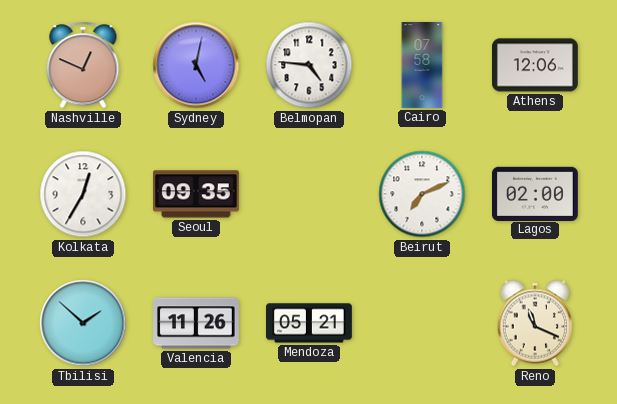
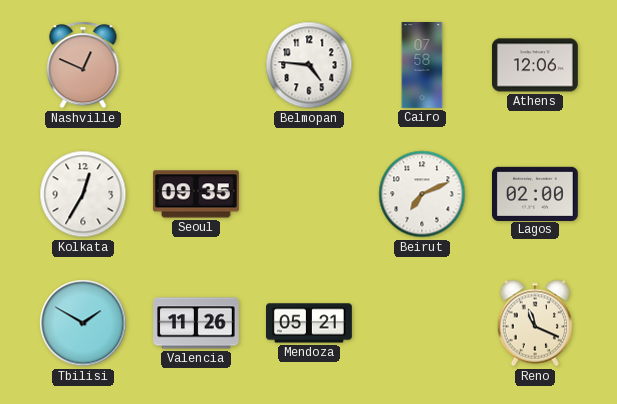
Sydney: 5:02 -> none
Tbilisi: 1:52 -> 1:50
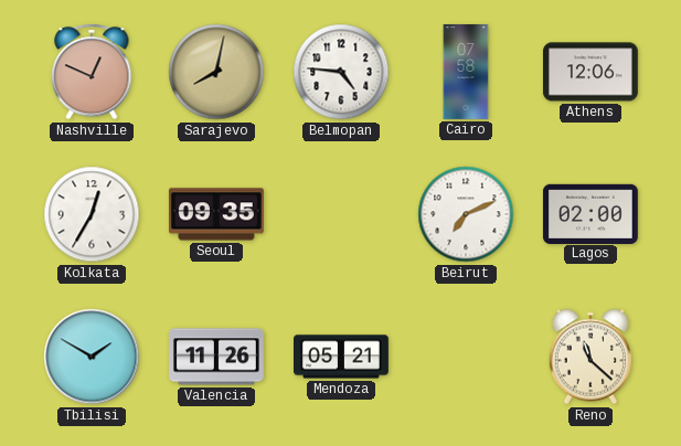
Sarajevo: none -> 8:02
Reno: 11:19 -> 11:22
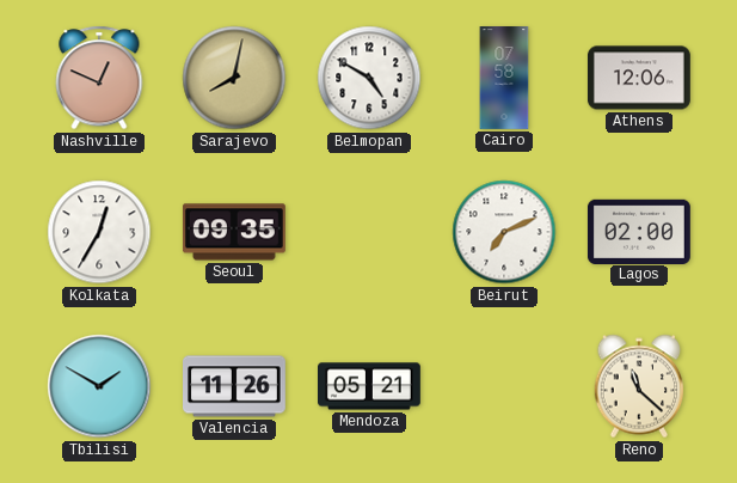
Belmopan: 4:46 -> 4:50
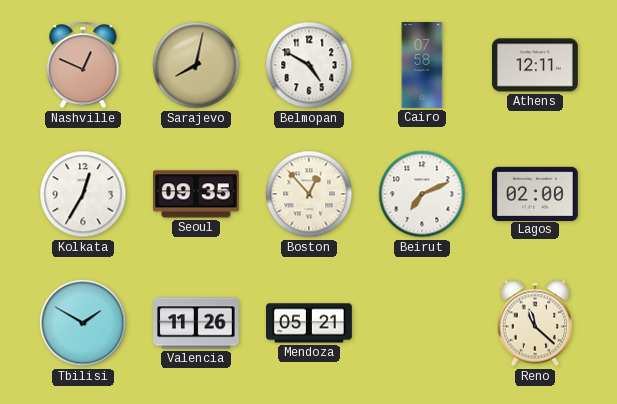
Athens: 12:06 -> 12:11
Boston: none -> 12:53
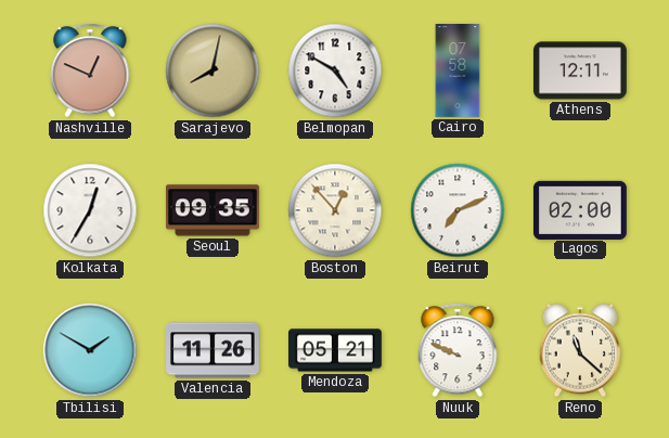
Nuuk: none -> 9:49
